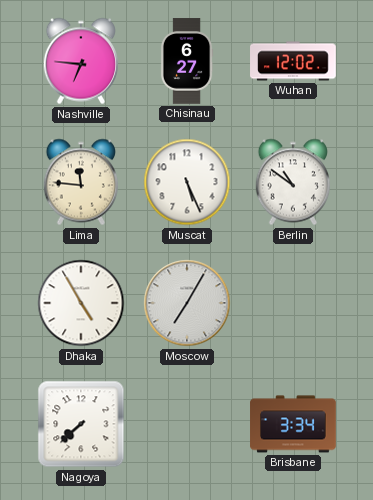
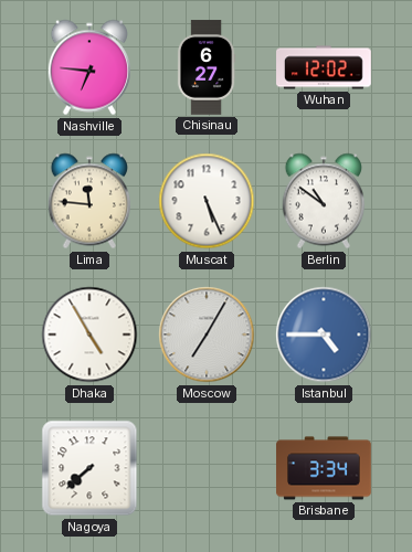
Istanbul: none -> 4:45
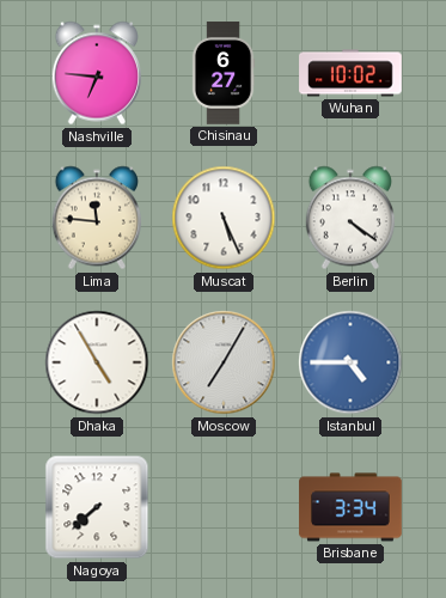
Wuhan: 12:02 -> 10:02
Berlin: 10:51 -> 4:21
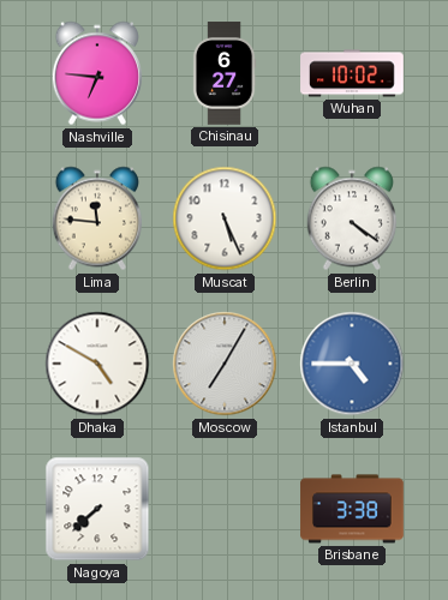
Dhaka: 4:55 -> 4:50
Brisbane: 3:34 -> 3:38
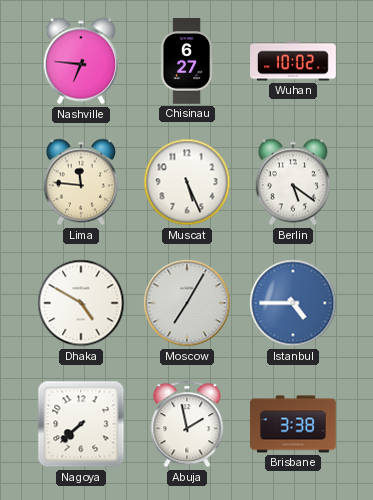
Berlin: 4:21 -> 5:21
Abuja: none -> 1:58
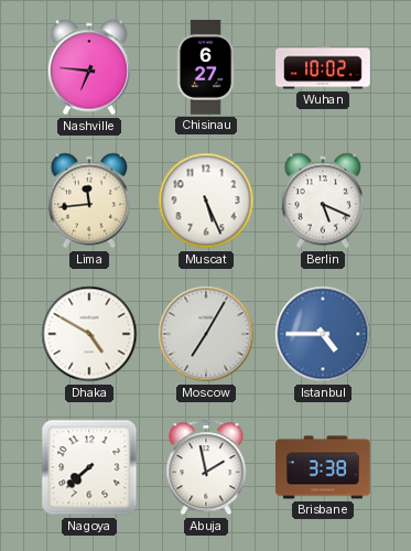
Lima: 11:46 -> 11:44
Berlin: 5:21 -> 5:19
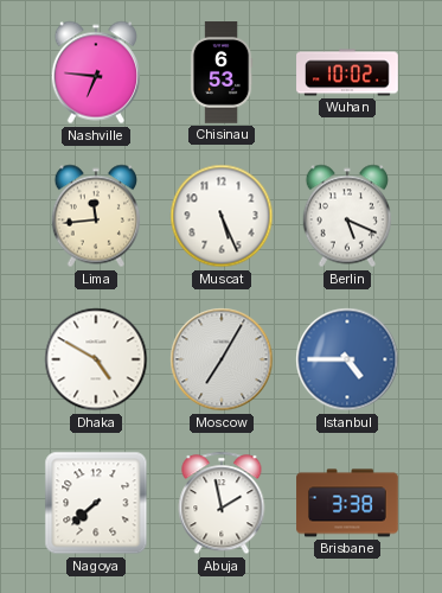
Chisinau: 6:27 -> 6:53
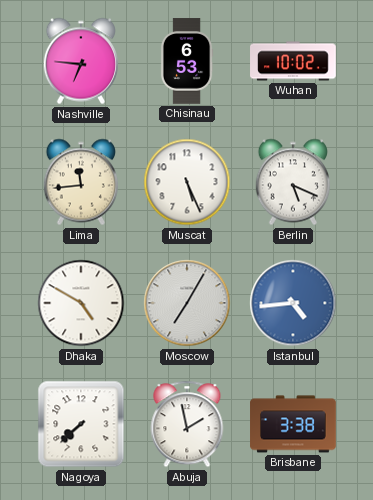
Istanbul: 4:45 -> 4:44
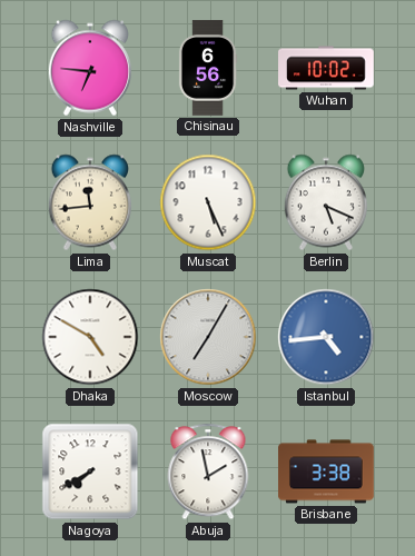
Chisinau: 6:53 -> 6:56
Nagoya: 7:38 -> 7:40
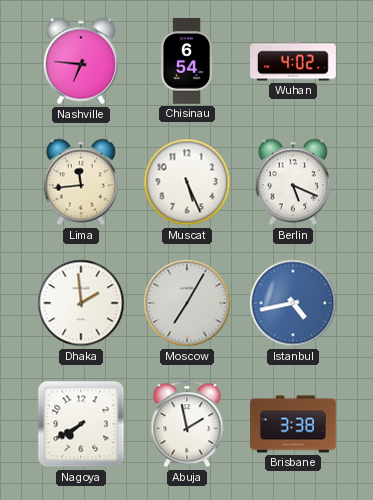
Chisinau: 6:56 -> 6:54
Wuhan: 10:02 -> 4:02
Dhaka: 4:50 -> 1:59
Istanbul: 4:44 -> 4:43
